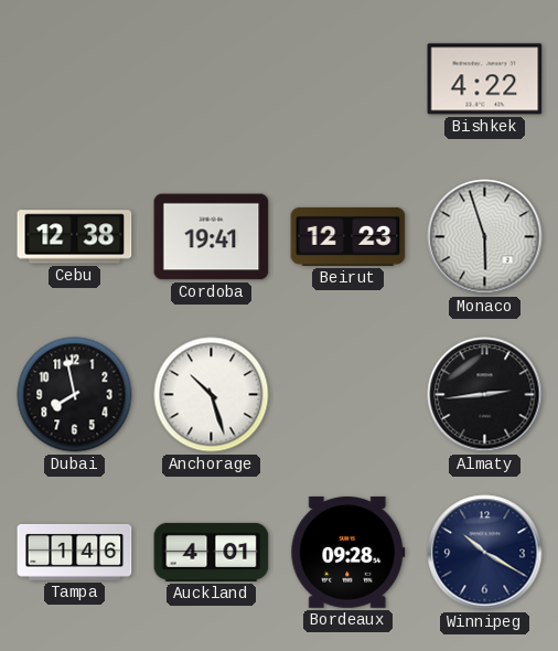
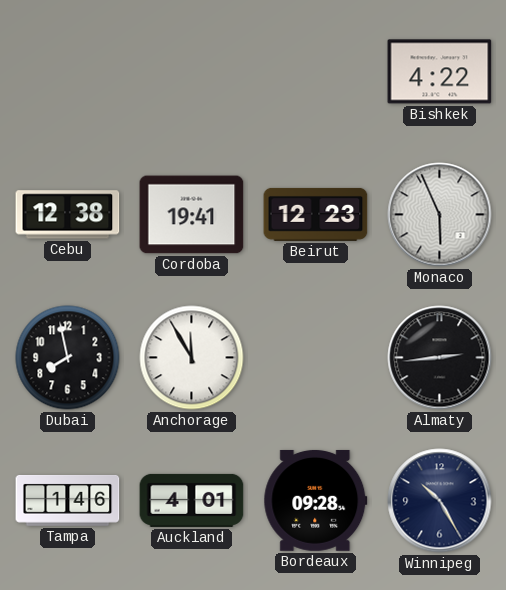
Monaco: 5:57 -> 5:56
Anchorage: 10:27 -> 11:55
Winnipeg: 10:20 -> 10:25
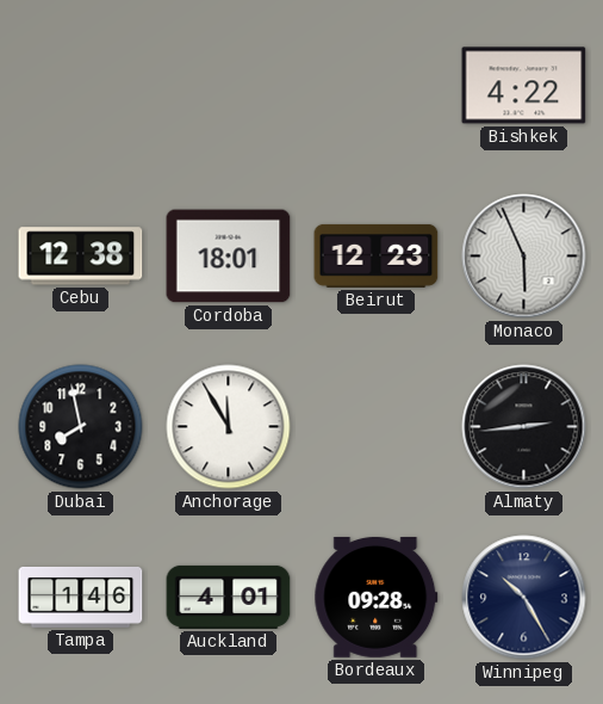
Cordoba: 19:41 -> 18:01
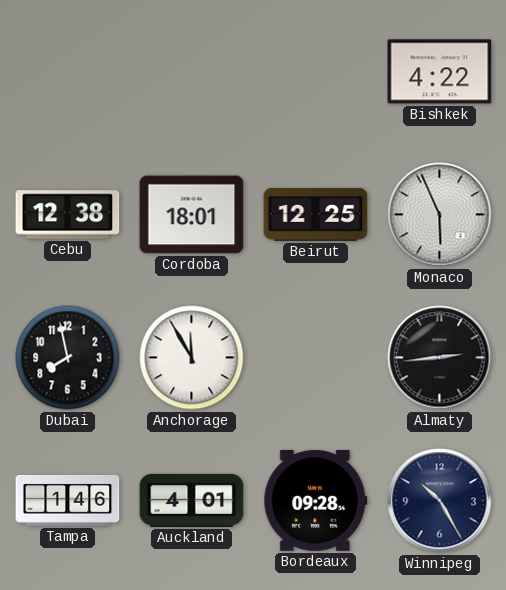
Beirut: 12:23 -> 12:25
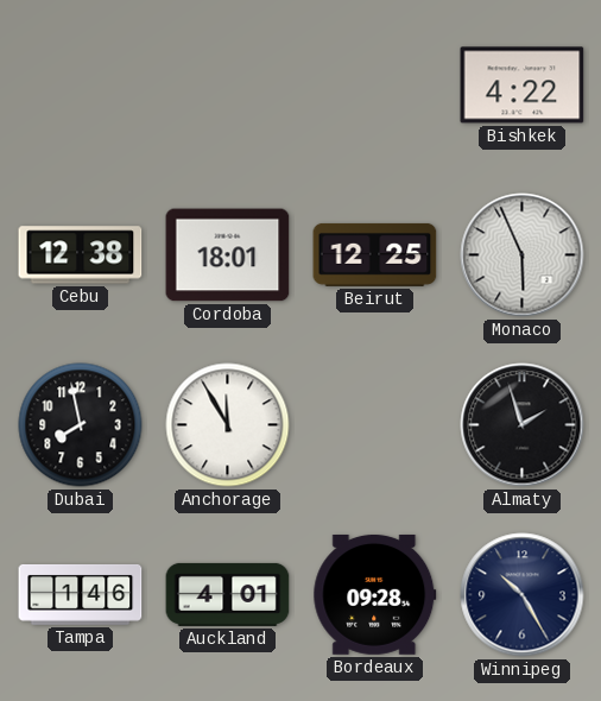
Almaty: 2:44 -> 1:57
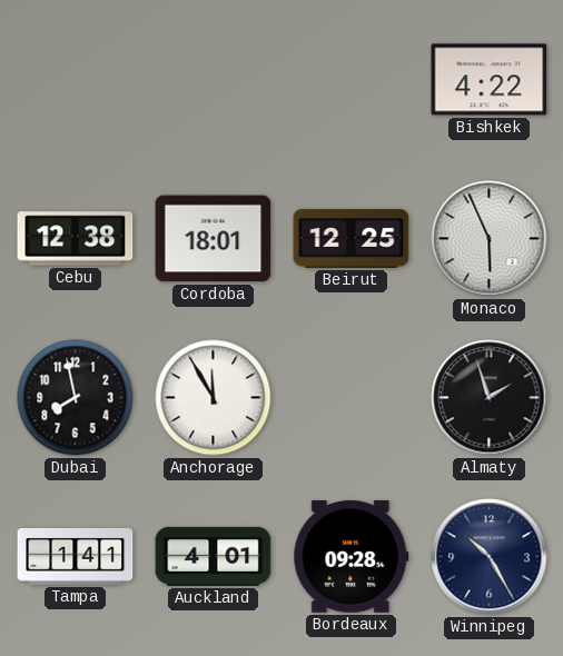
Tampa: 1:46 -> 1:41
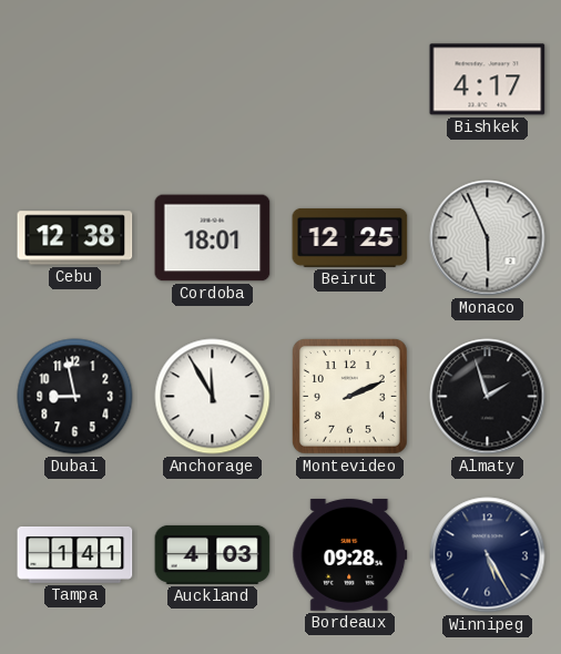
Bishkek: 4:22 -> 4:17
Dubai: 7:58 -> 8:58
Montevideo: none -> 2:11
Auckland: 4:01 -> 4:03
Winnipeg: 10:25 -> 5:25
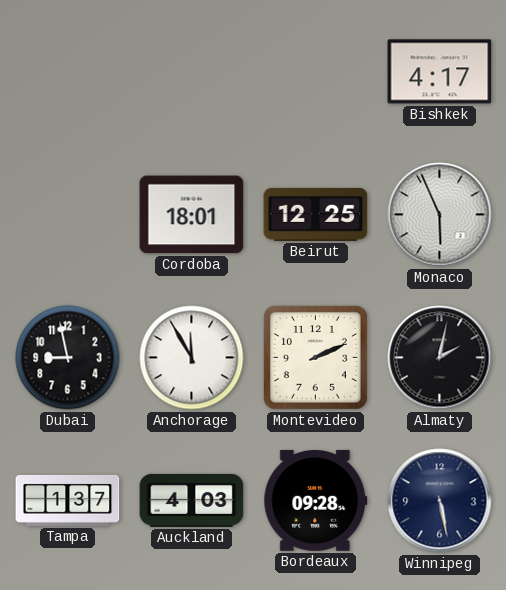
Cebu: 12:38 -> none
Almaty: 1:57 -> 2:02
Tampa: 1:41 -> 1:37
Winnipeg: 5:25 -> 5:28
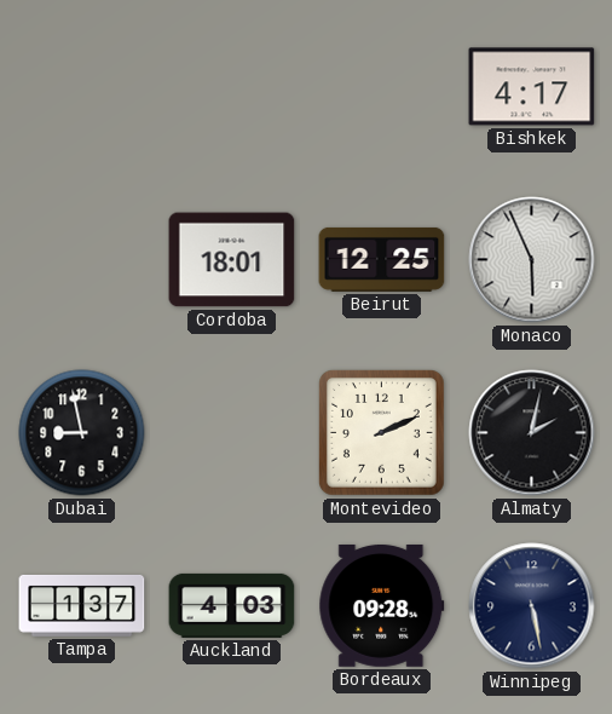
Anchorage: 11:55 -> none
